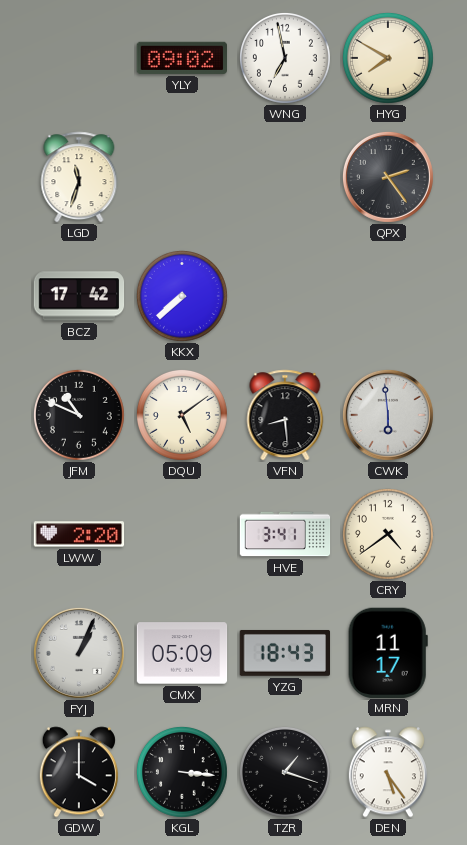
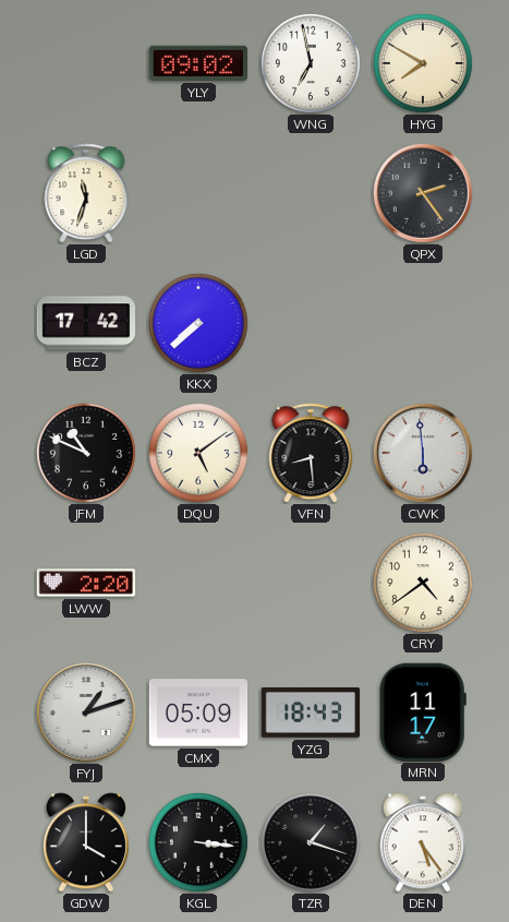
HVE: 3:41 -> none
FYJ: 1:04 -> 1:12
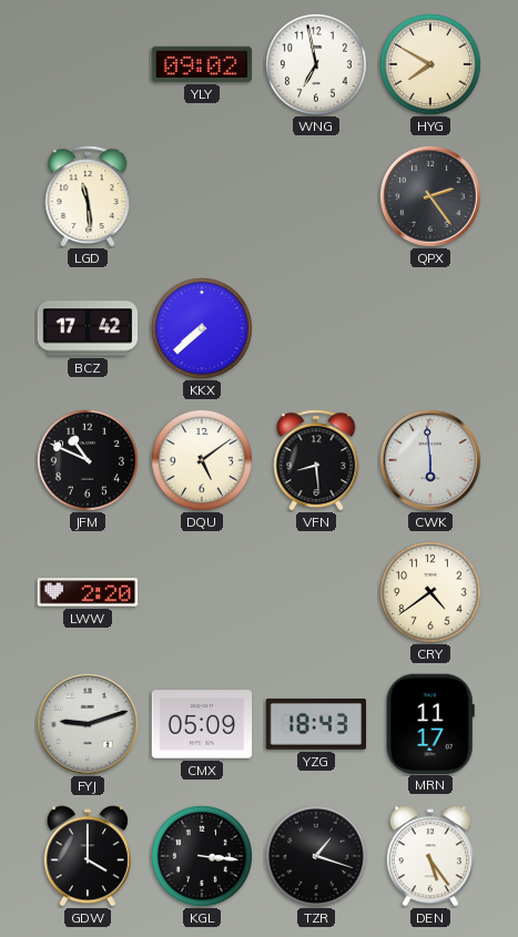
LGD: 11:33 -> 11:29
FYJ: 1:12 -> 9:12
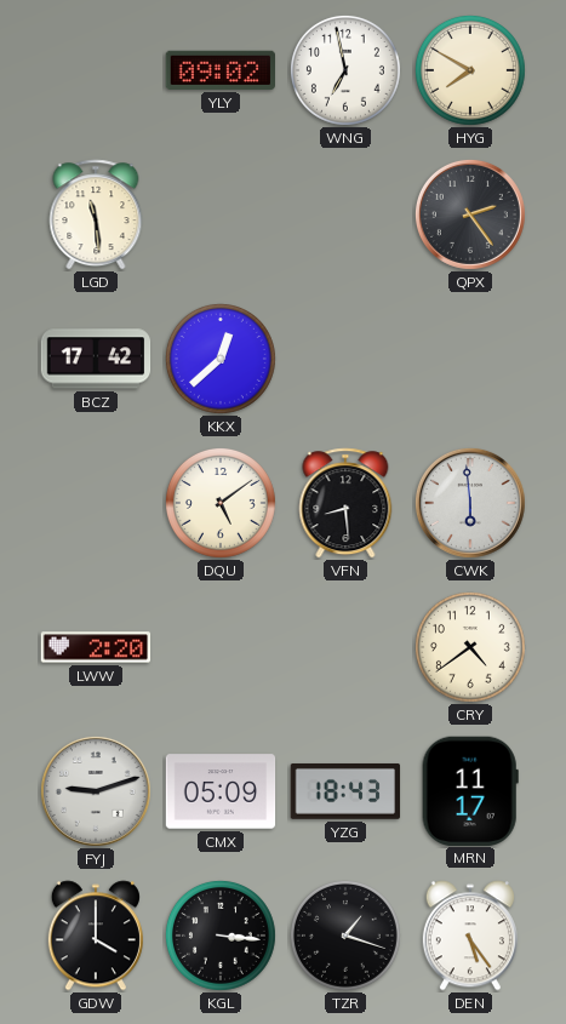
KKX: 7:38 -> 12:38
JFM: 10:49 -> none
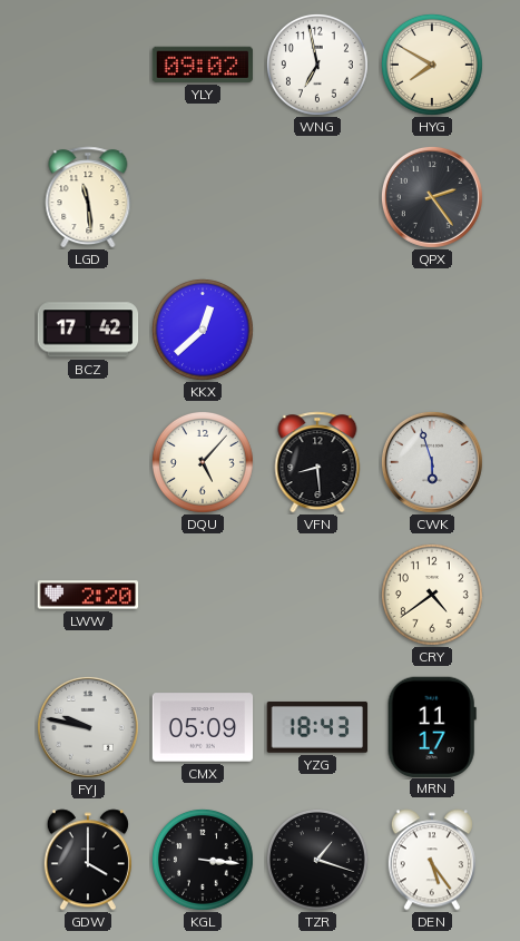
DQU: 5:09 -> 5:07
CWK: 5:59 -> 5:57
FYJ: 9:12 -> 9:47
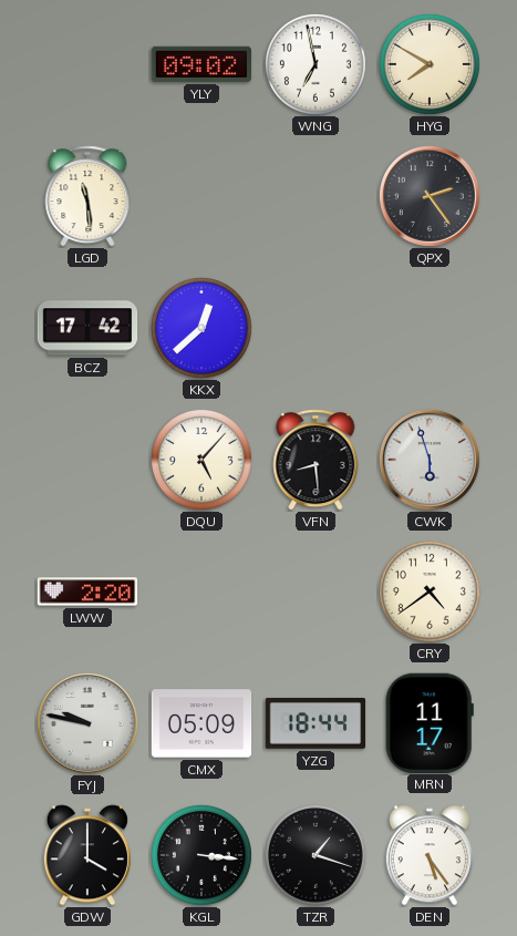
YZG: 18:43 -> 18:44
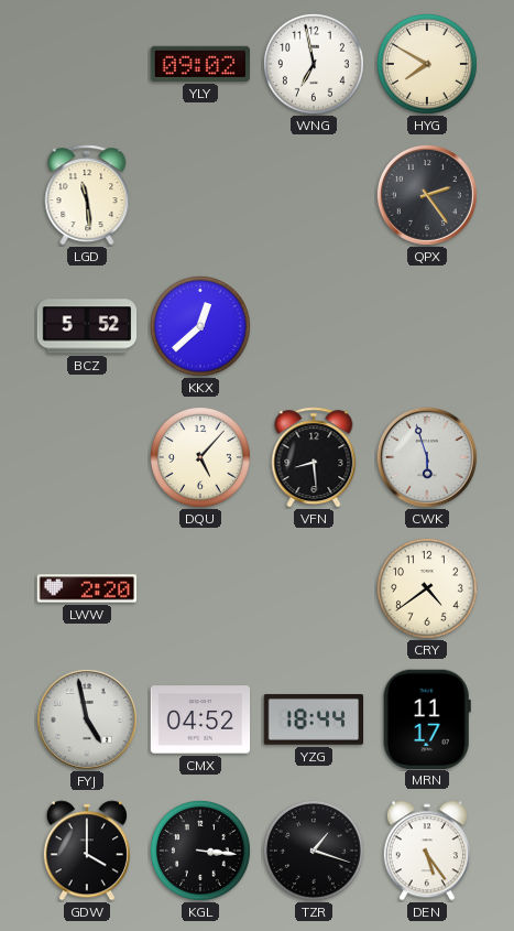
BCZ: 17:42 -> 5:52
FYJ: 9:47 -> 4:58
CMX: 05:09 -> 04:52
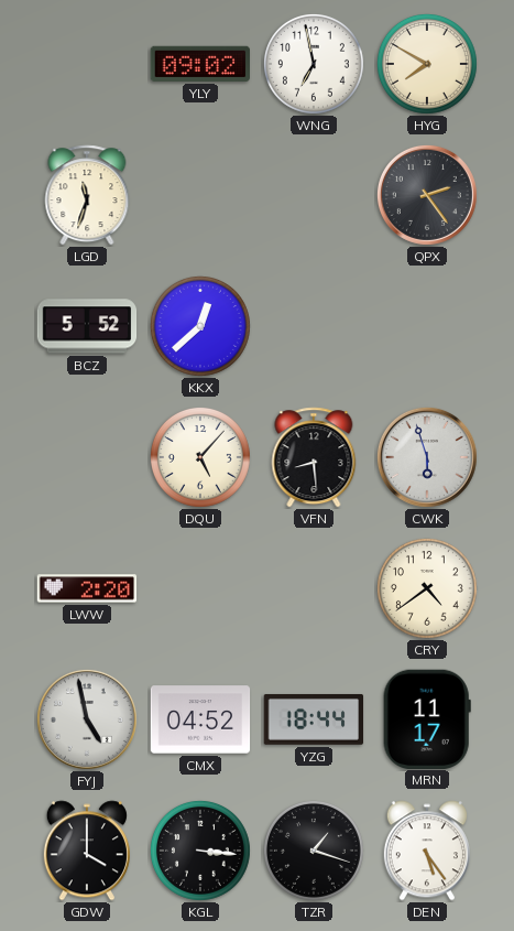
LGD: 11:29 -> 11:33
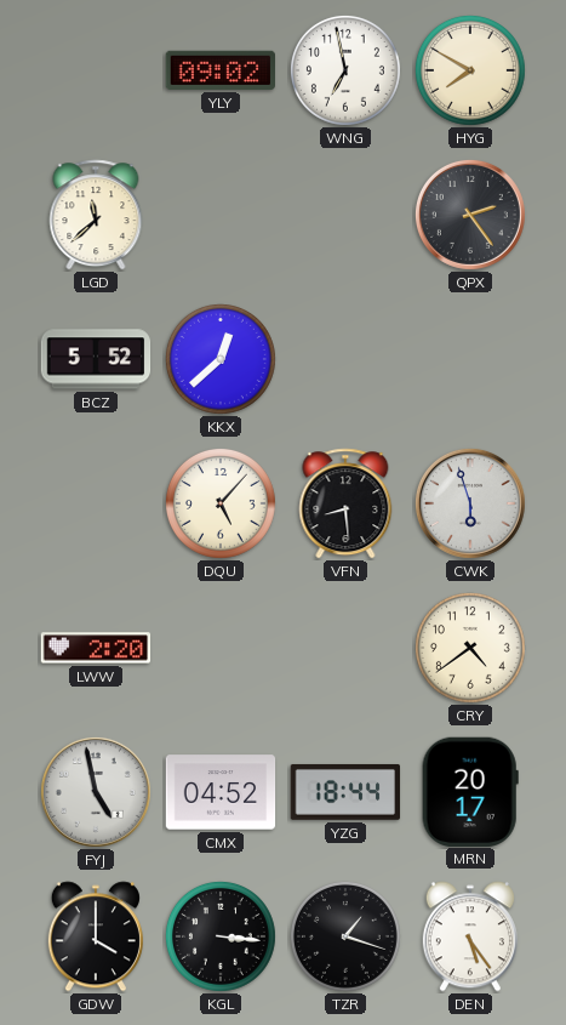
LGD: 11:33 -> 11:38
MRN: 11:17 -> 20:17
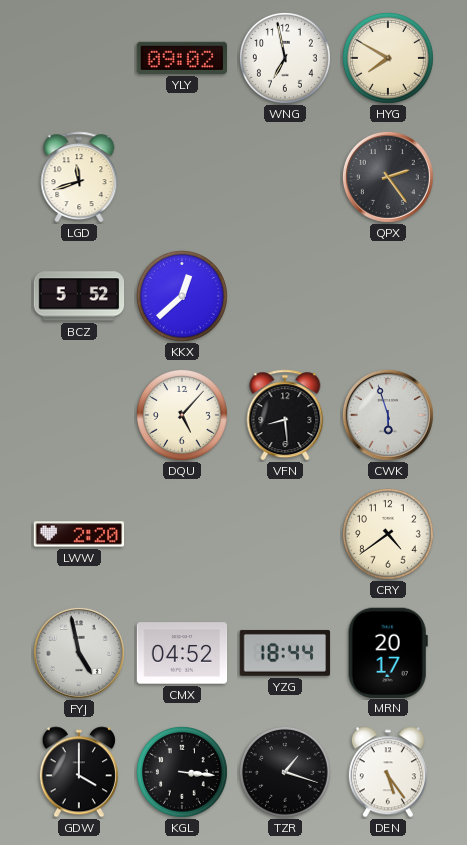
LGD: 11:38 -> 11:42
